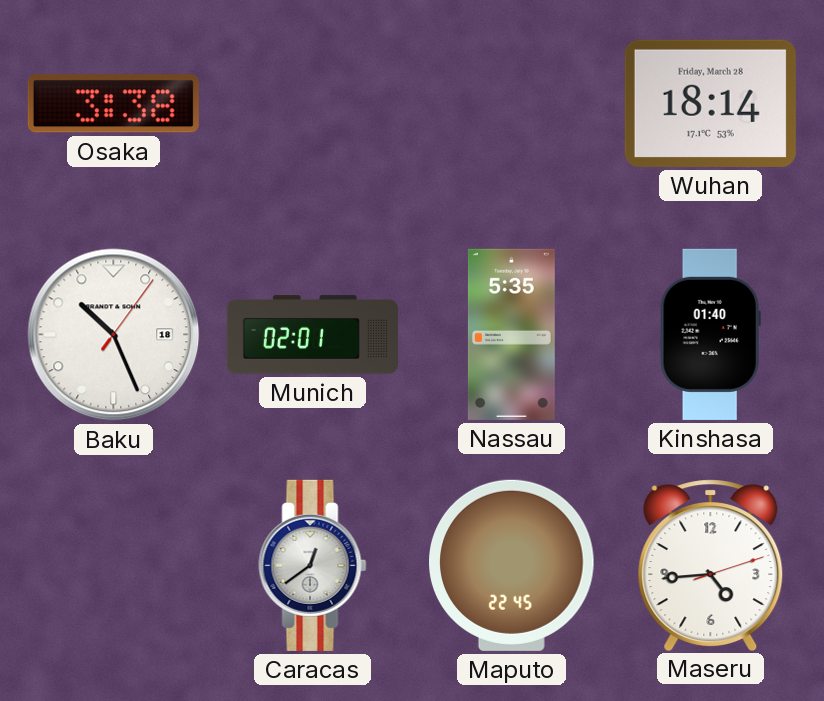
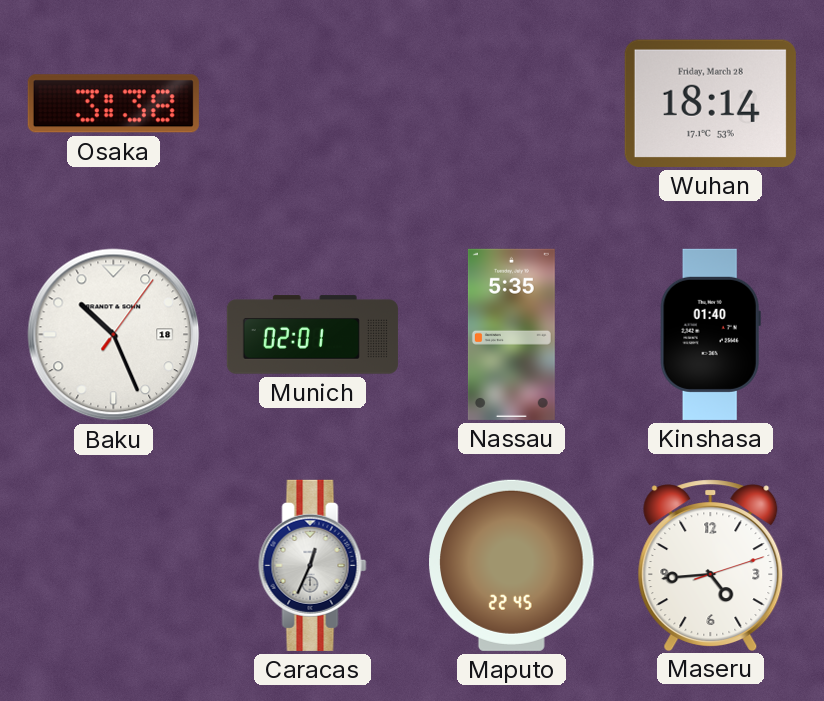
Caracas: 12:39 -> 12:34
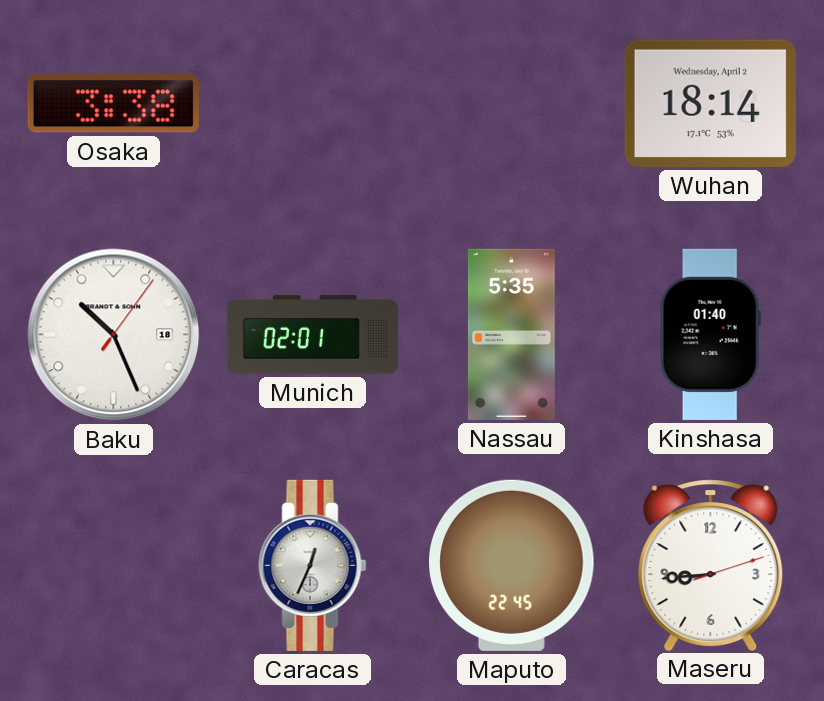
Wuhan date: Friday, March 28 -> Wednesday, April 2
Maseru: 4:44 -> 8:44
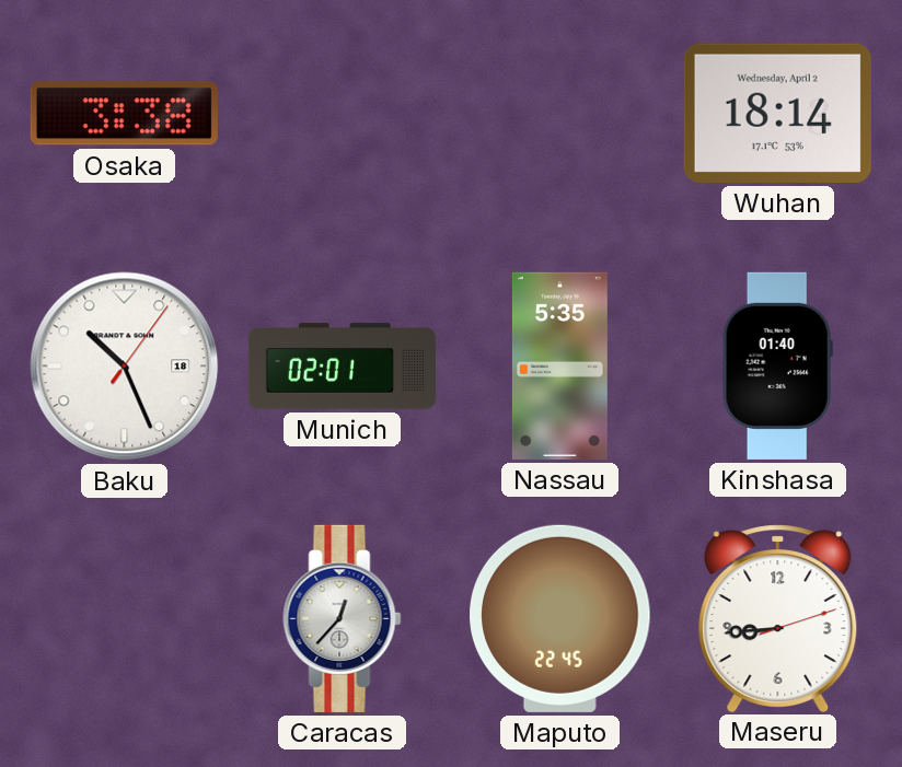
Caracas: 12:34 -> 12:37
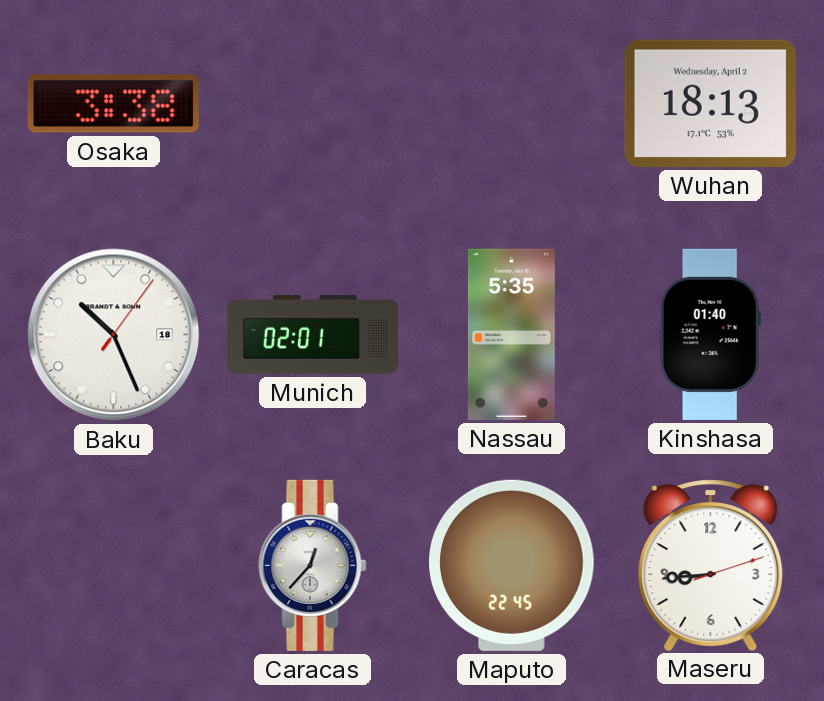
Wuhan: 18:14 -> 18:13
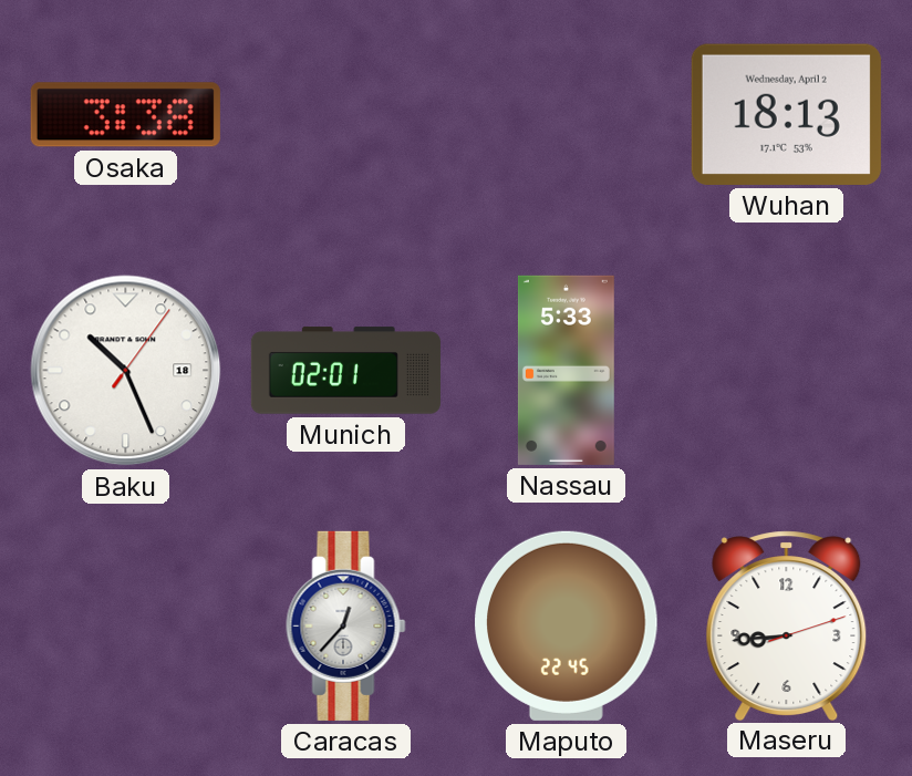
Nassau: 5:35 -> 5:33
Kinshasa: 01:40 -> none
